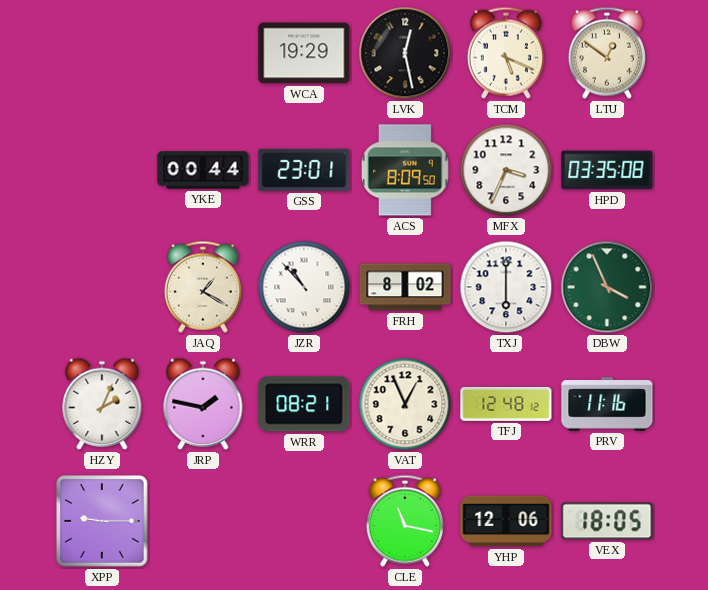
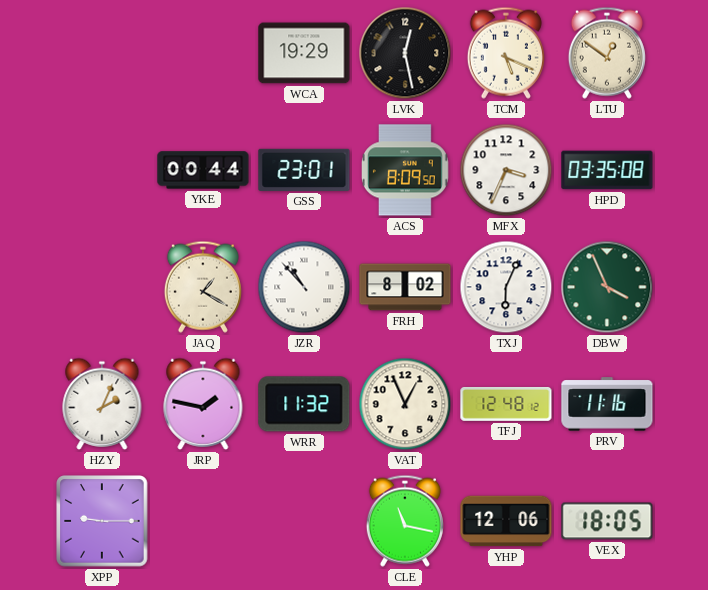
TXJ: 6:00 -> 6:04
WRR: 08:21 -> 11:32
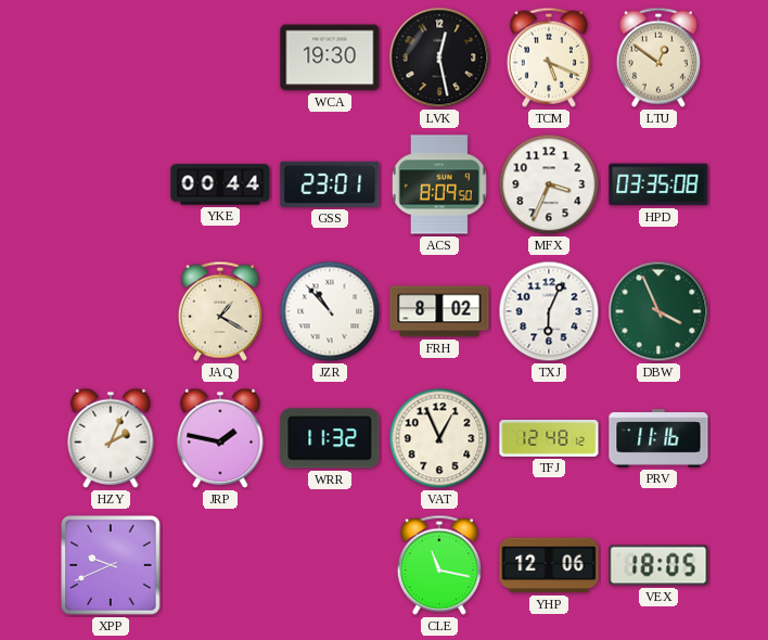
WCA: 19:29 -> 19:30
XPP: 9:15 -> 9:41
